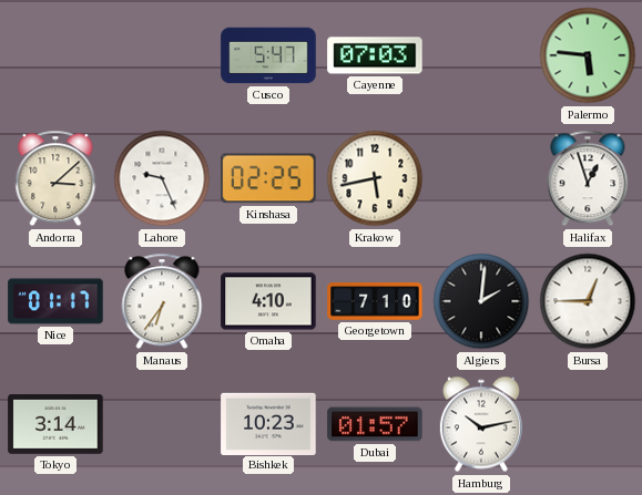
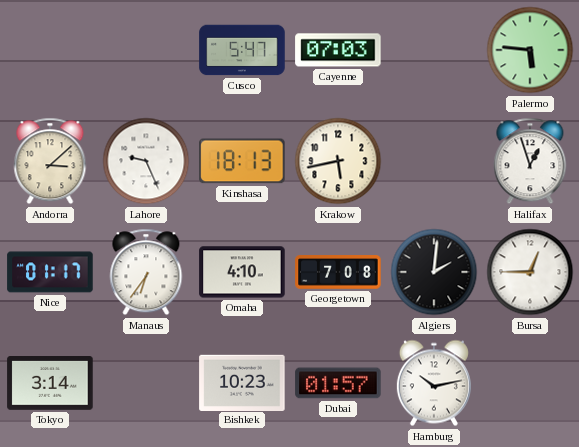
Kinshasa: 02:25 -> 18:13
Georgetown: 7:10 -> 7:08
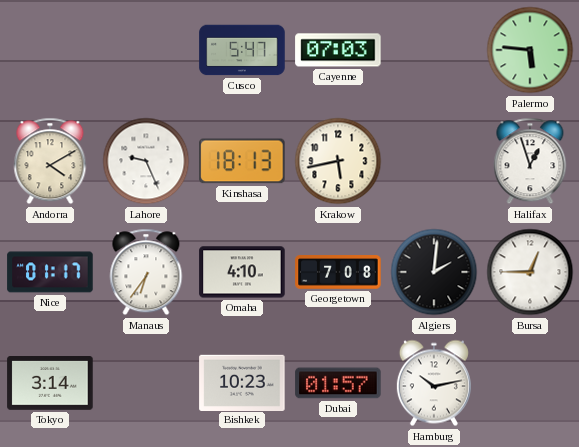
Andorra: 3:08 -> 4:10
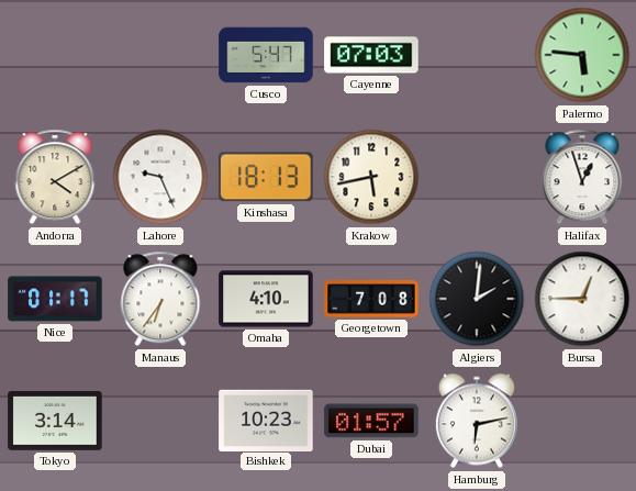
Hamburg: 10:13 -> 6:13
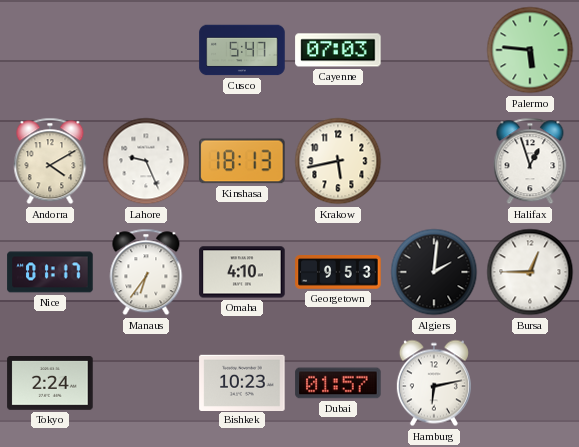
Georgetown: 7:08 -> 9:53
Tokyo: 3:14 -> 2:24
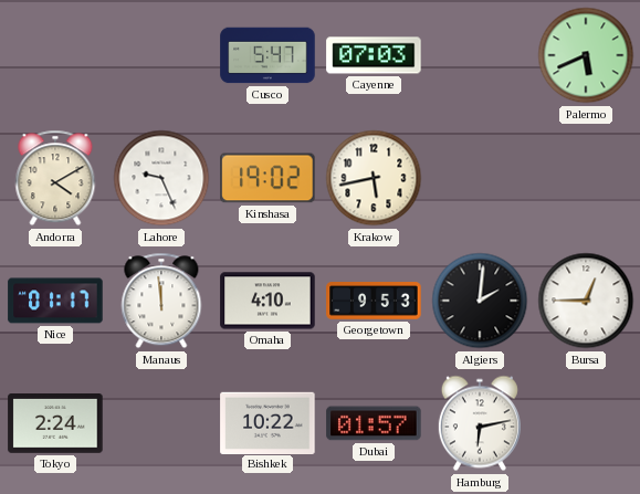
Palermo: 5:46 -> 5:41
Kinshasa: 18:13 -> 19:02
Halifax: 12:57 -> none
Manaus: 6:36 -> 11:59
Bishkek: 10:23 -> 10:22
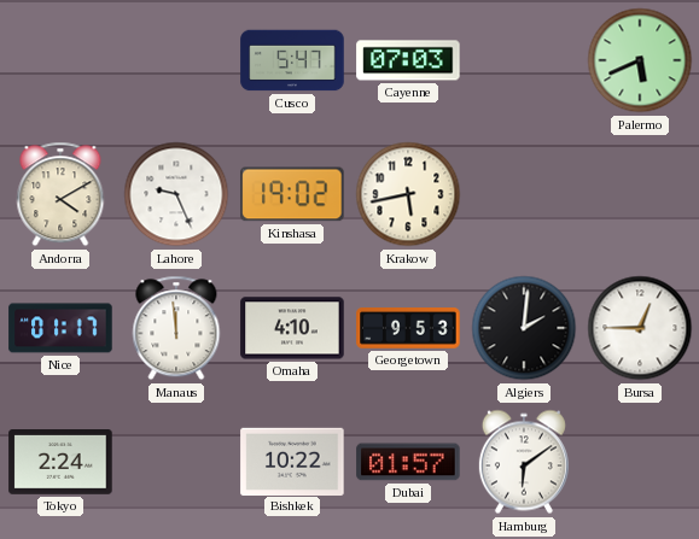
Hamburg: 6:13 -> 6:09
